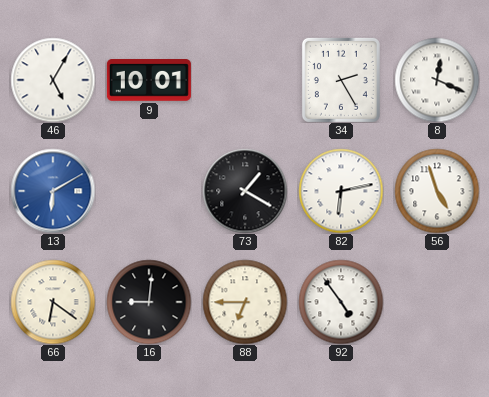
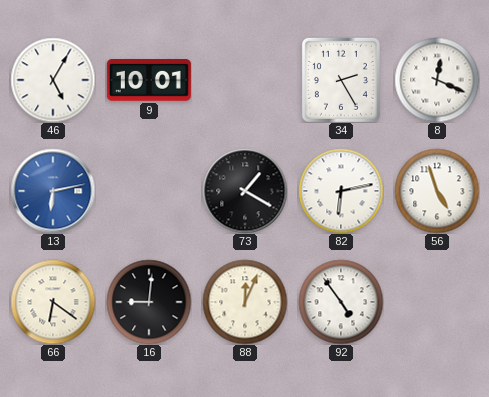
13: 6:10 -> 6:13
88: 6:45 -> 12:04
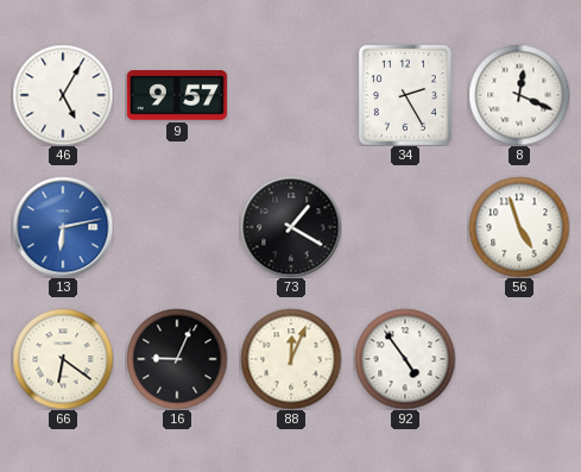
9: 10:01 -> 9:57
82: 6:13 -> none
16: 9:01 -> 9:04
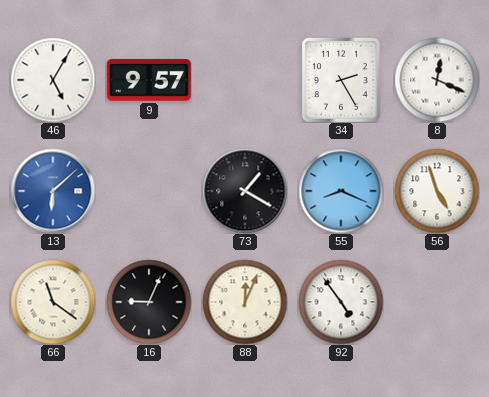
13: 6:13 -> 6:08
55: none -> 8:19
66: 6:21 -> 11:21
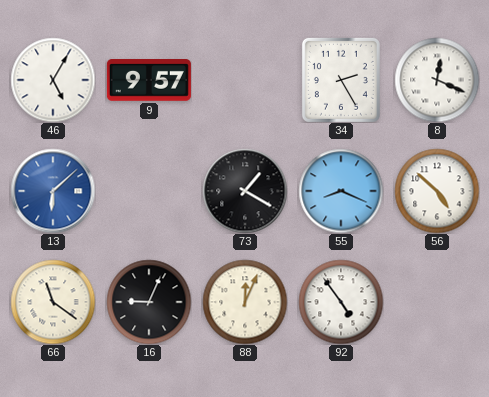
56: 4:57 -> 4:52
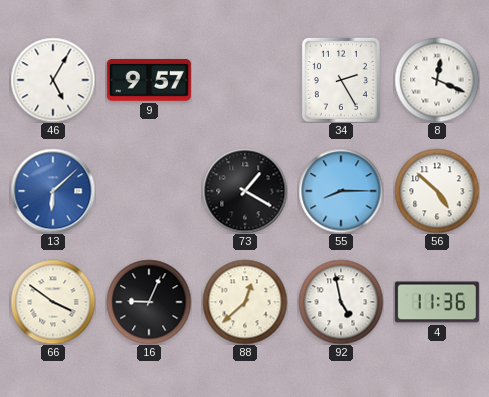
55: 8:19 -> 8:15
66: 11:21 -> 3:51
88: 12:04 -> 12:38
92: 4:54 -> 4:58
4: none -> 11:36
